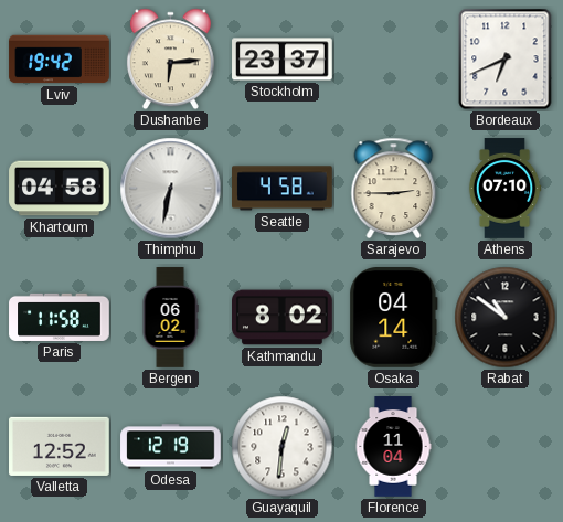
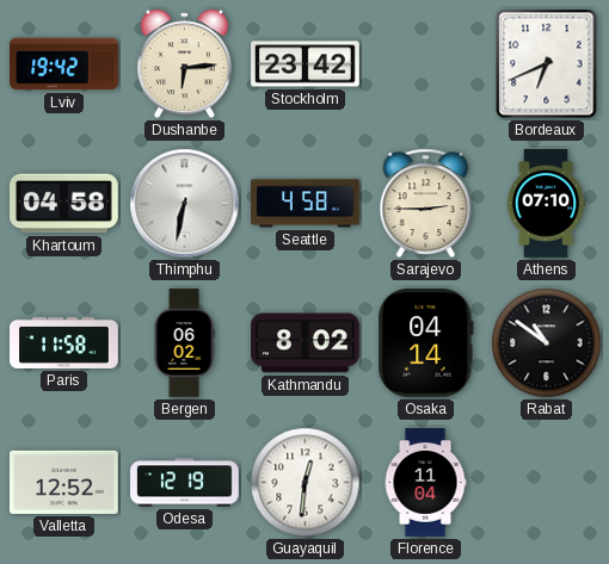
Stockholm: 23:37 -> 23:42
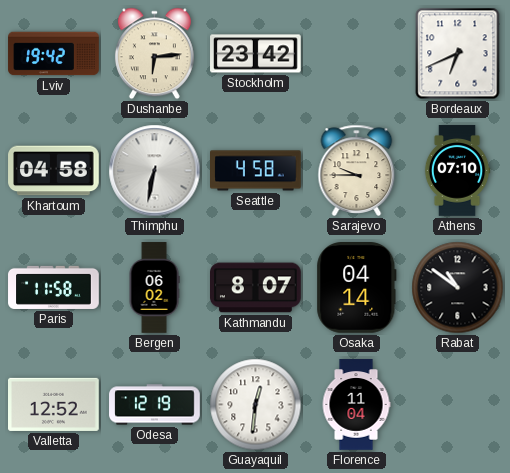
Sarajevo: 2:45 -> 9:45
Kathmandu: 8:02 -> 8:07
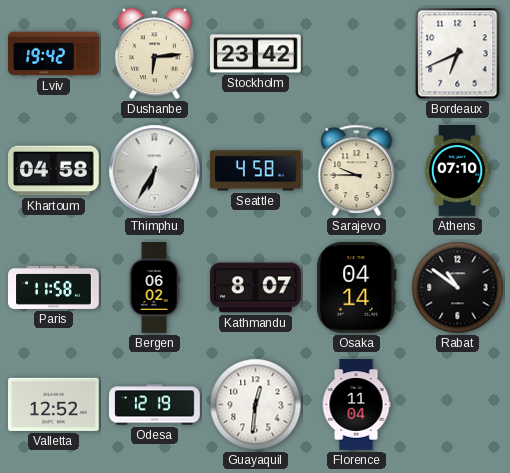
Thimphu: 6:32 -> 6:35
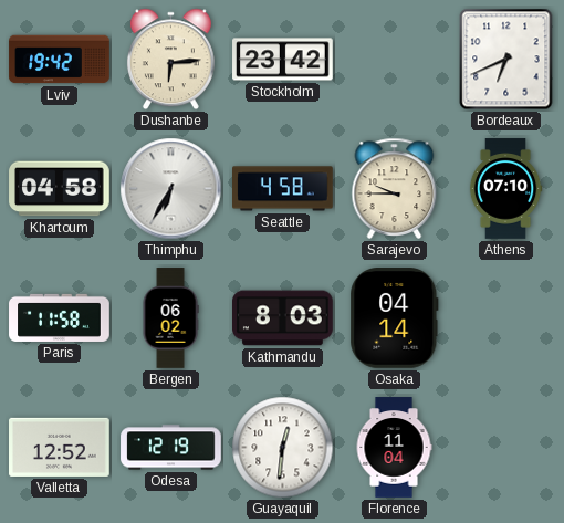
Kathmandu: 8:07 -> 8:03
Rabat: 10:51 -> none
